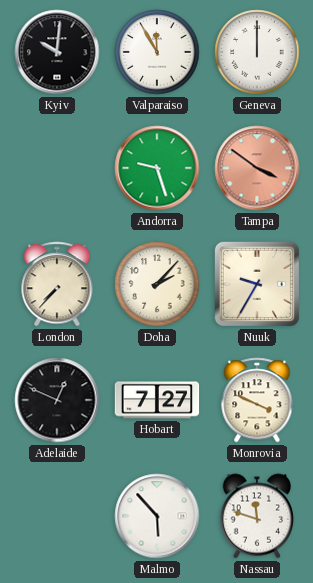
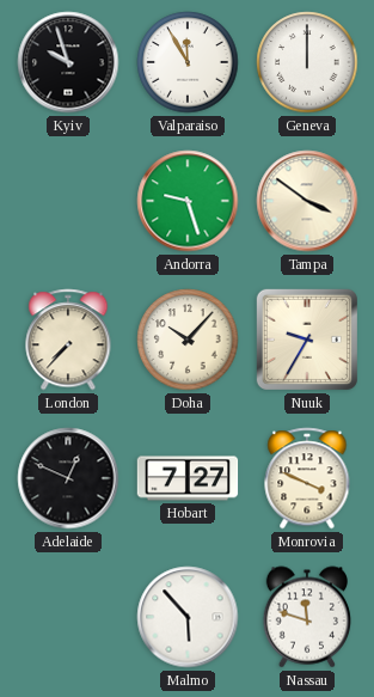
Kyiv: 10:01 -> 9:57
Tampa dial: salmon -> cream
Doha: 2:07 -> 10:07
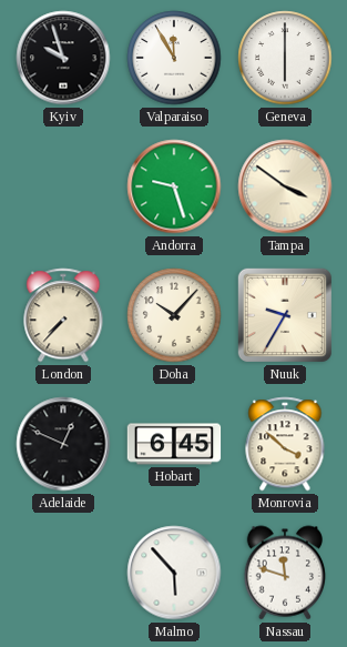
Geneva: 12:00 -> 6:00
Hobart: 7:27 -> 6:45
Monrovia: 3:49 -> 3:52
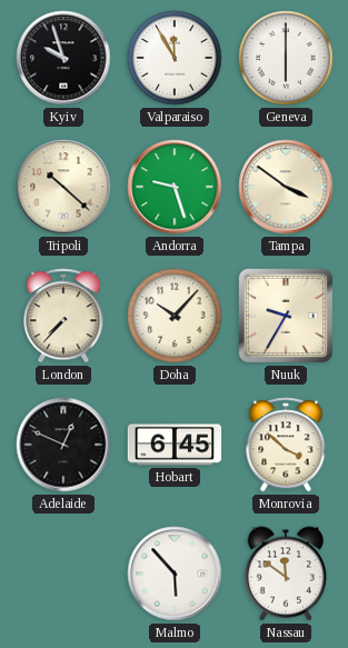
Tripoli: none -> 10:22
Nassau: 11:48 -> 11:51
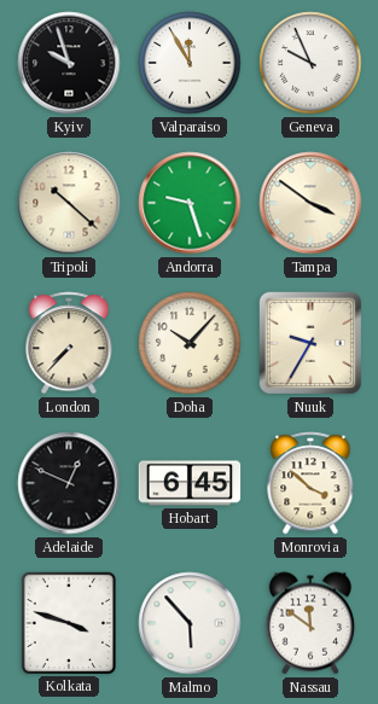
Geneva: 6:00 -> 9:56
Kolkata: none -> 3:48
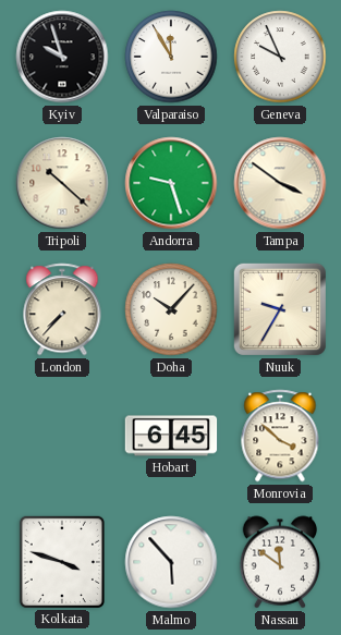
Adelaide: 12:49 -> none
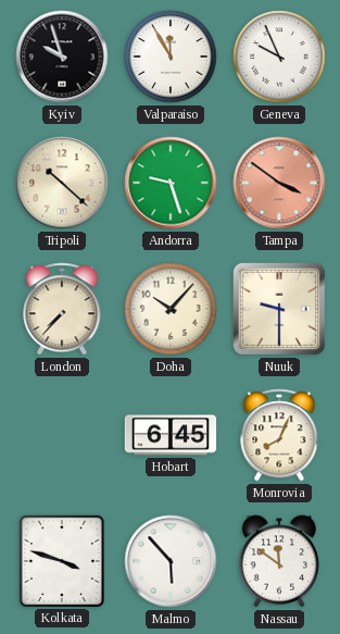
Tampa dial: cream -> salmon
Nuuk: 9:35 -> 9:30
Monrovia: 3:52 -> 8:04
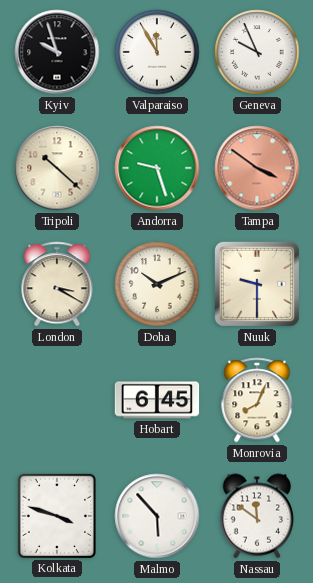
London: 7:37 -> 3:20
Doha: 10:07 -> 10:11
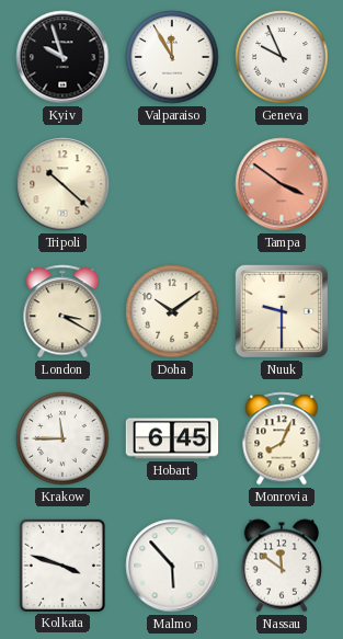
Andorra: 9:27 -> none
Doha: 10:11 -> 10:09
Krakow: none -> 11:45
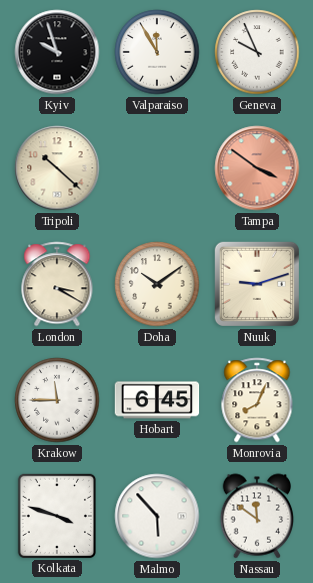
Nuuk: 9:30 -> 9:12
